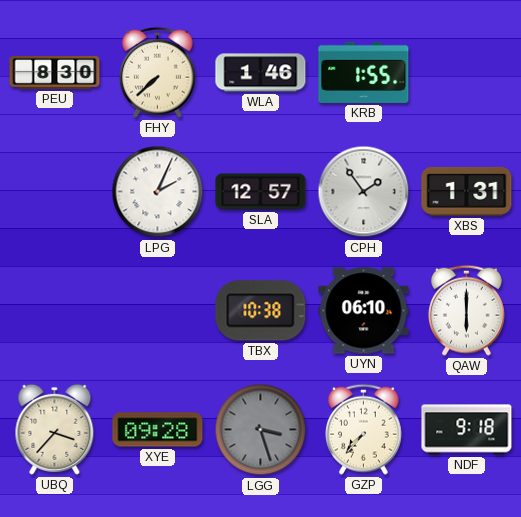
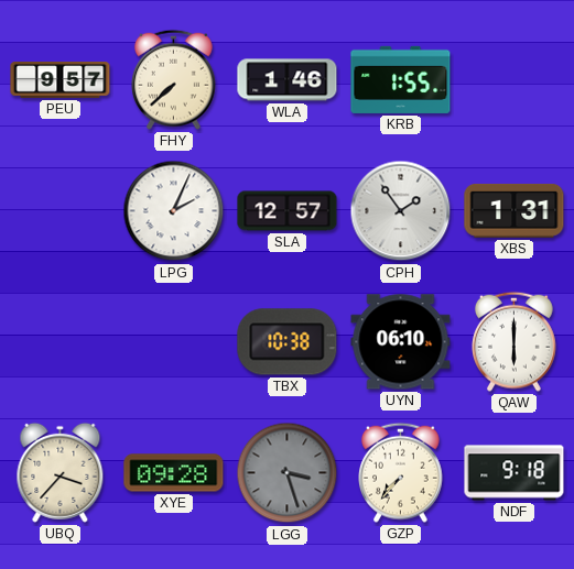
PEU: 8:30 -> 9:57
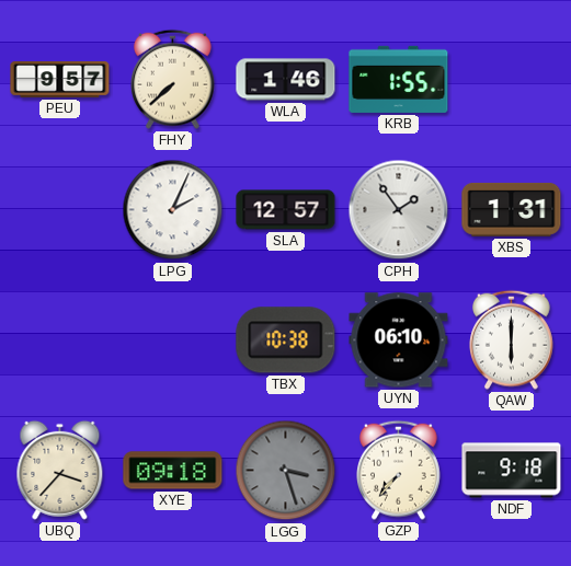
XYE: 09:28 -> 09:18
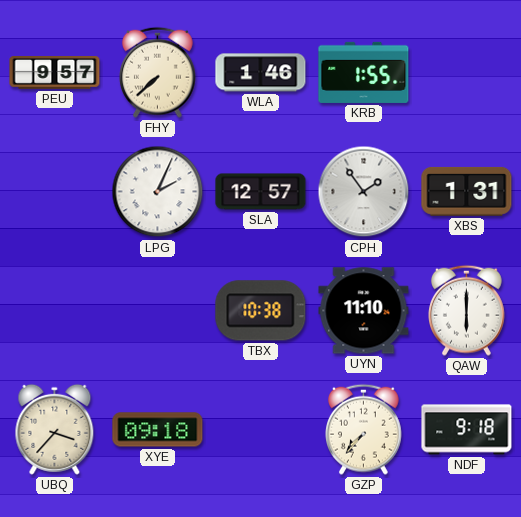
UYN: 06:10 -> 11:10
LGG: 3:27 -> none
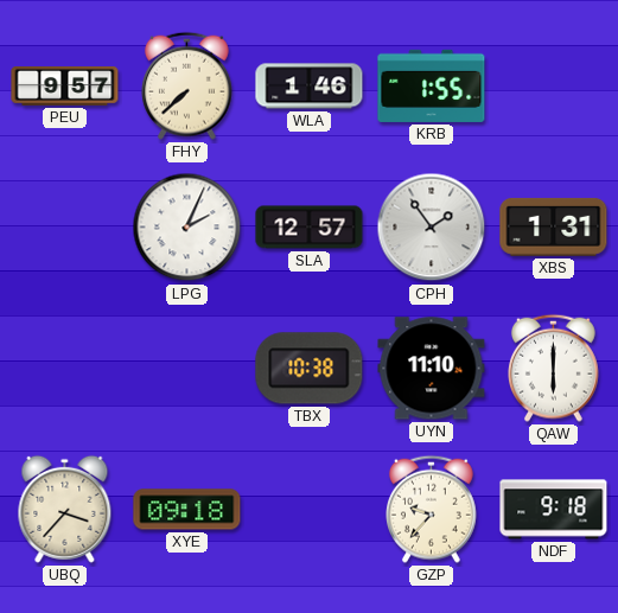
GZP: 7:37 -> 9:37
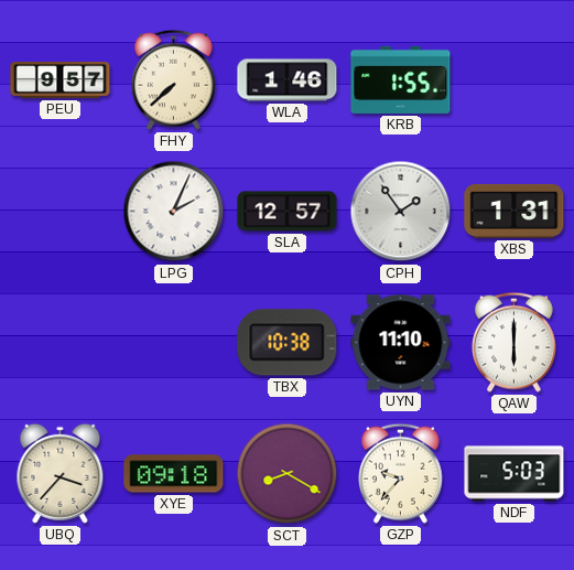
SCT: none -> 8:20
NDF: 9:18 -> 5:03
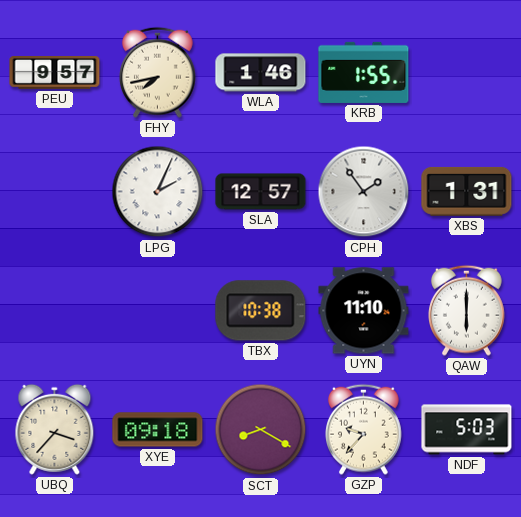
FHY: 7:38 -> 7:43
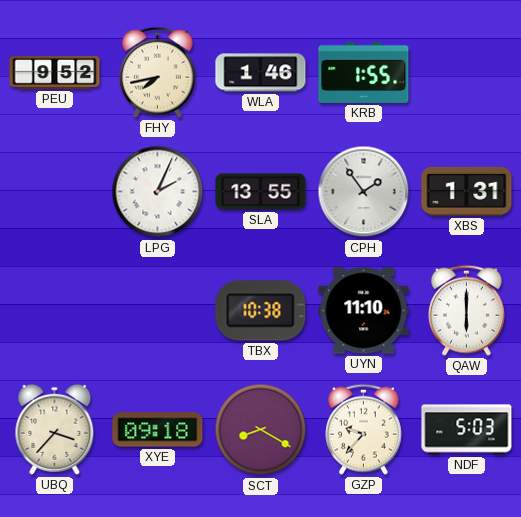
PEU: 9:57 -> 9:52
SLA: 12:57 -> 13:55
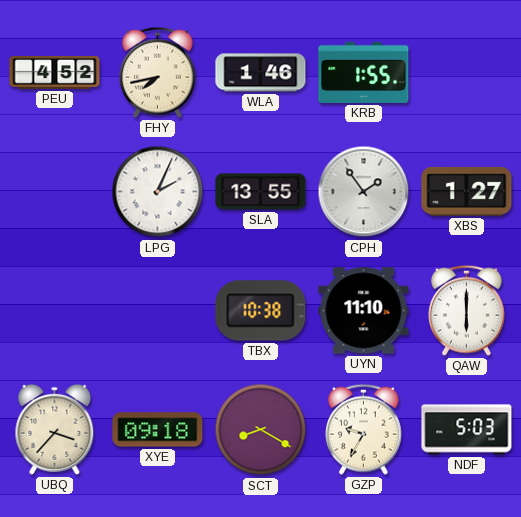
PEU: 9:52 -> 4:52
XBS: 1:31 -> 1:27
GZP: 9:37 -> 9:35
